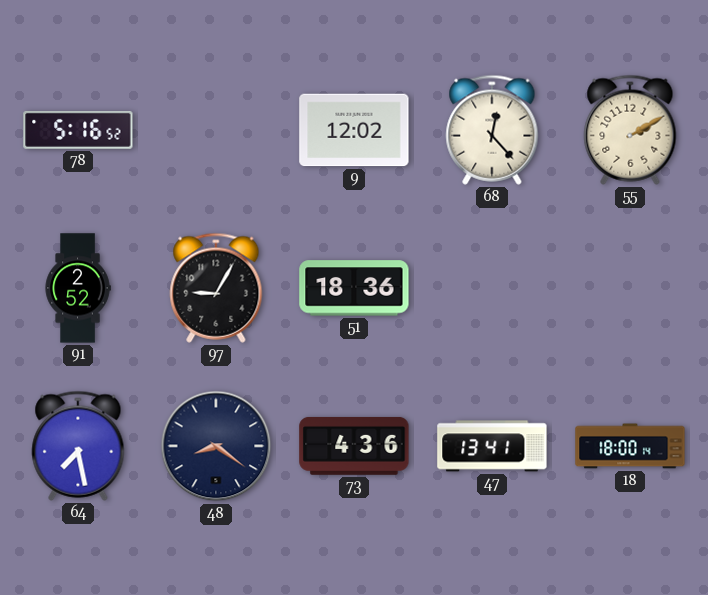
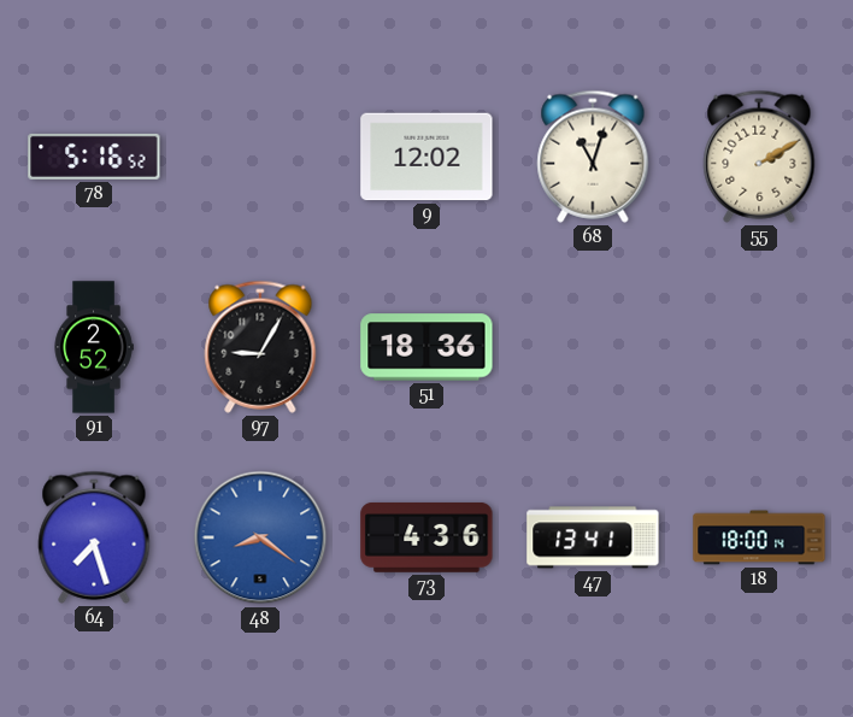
68: 12:23 -> 11:03
64: 7:28 -> 7:27
48 dial: navy -> blue
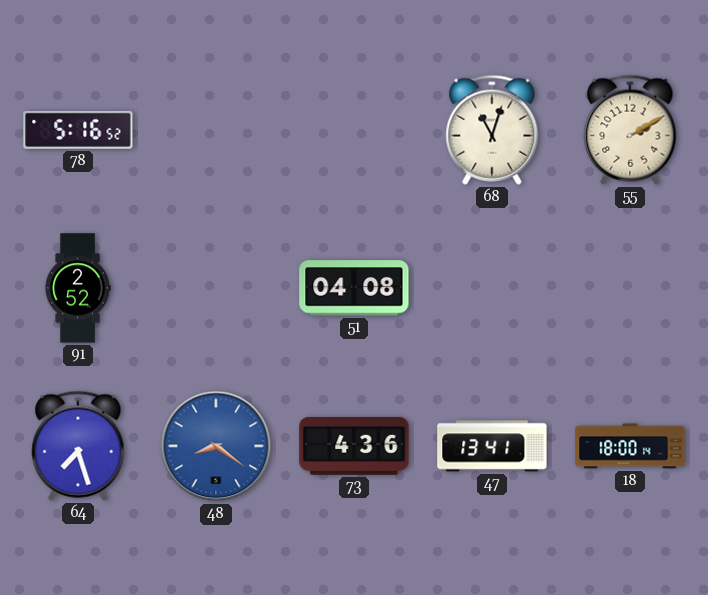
9: 12:02 -> none
97: 9:05 -> none
51: 18:36 -> 04:08
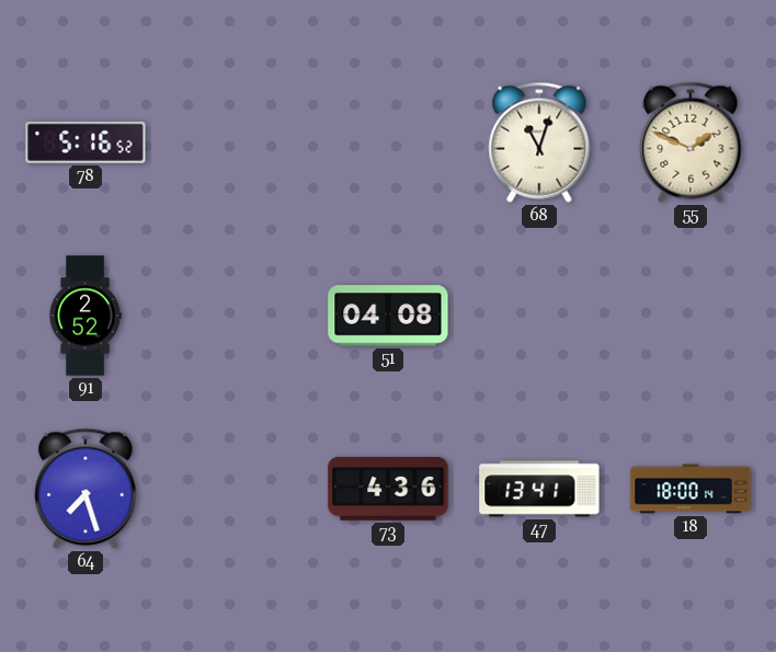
55: 2:10 -> 1:49
48: 8:21 -> none
